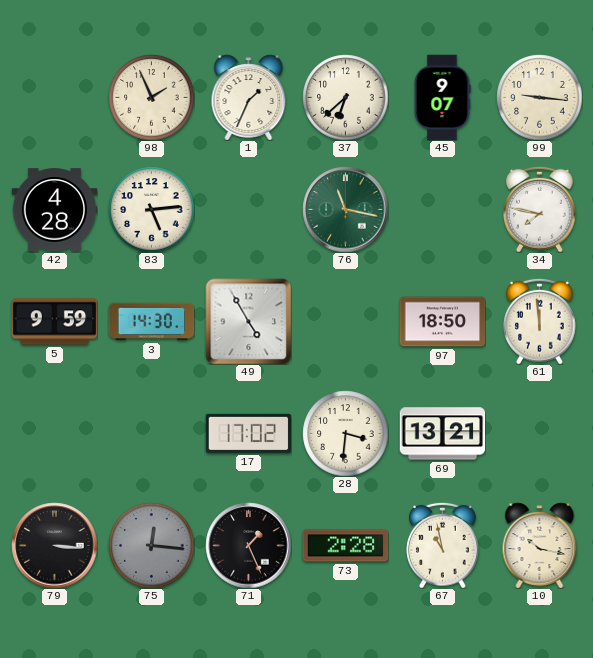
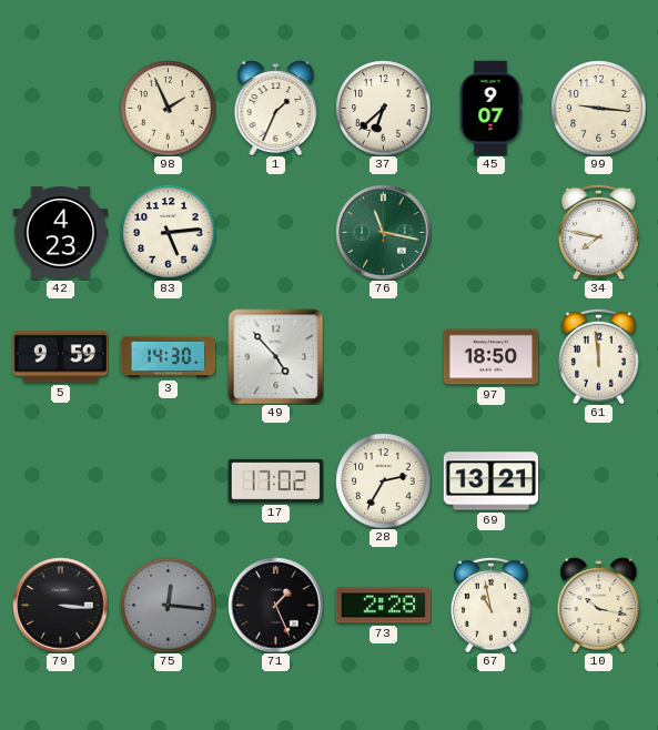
42: 4:28 -> 4:23
49: 4:55 -> 4:53
28: 3:31 -> 2:35
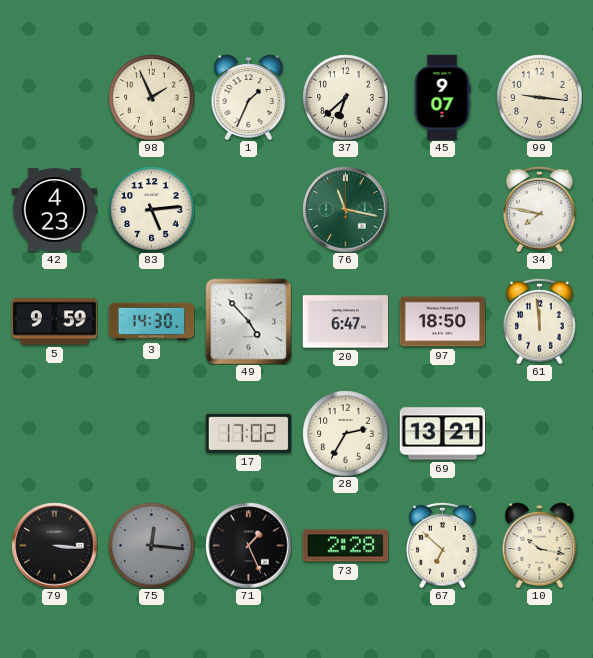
20: none -> 6:47
67: 10:58 -> 6:52
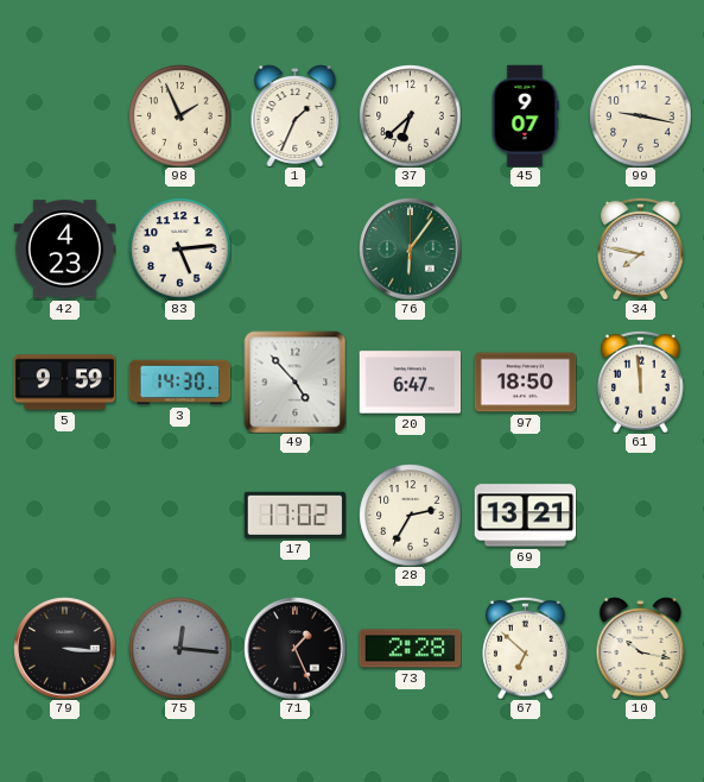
99: 9:16 -> 9:17
76: 11:17 -> 6:06
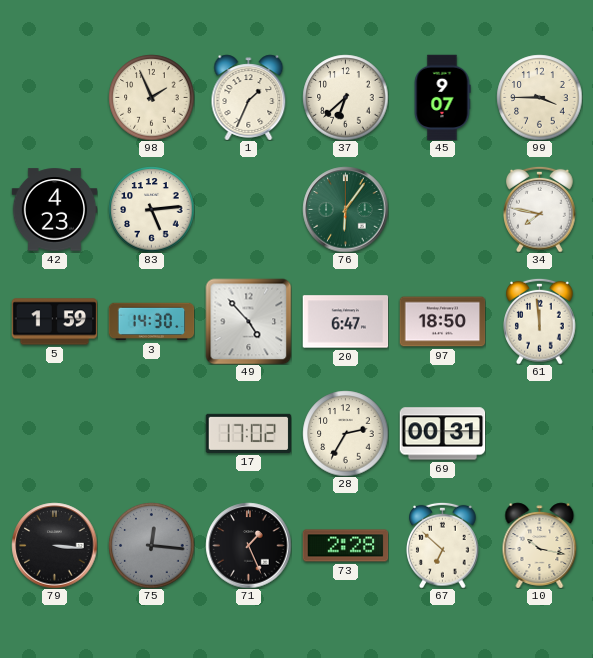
99: 9:17 -> 3:45
5: 9:59 -> 1:59
69: 13:21 -> 00:31
